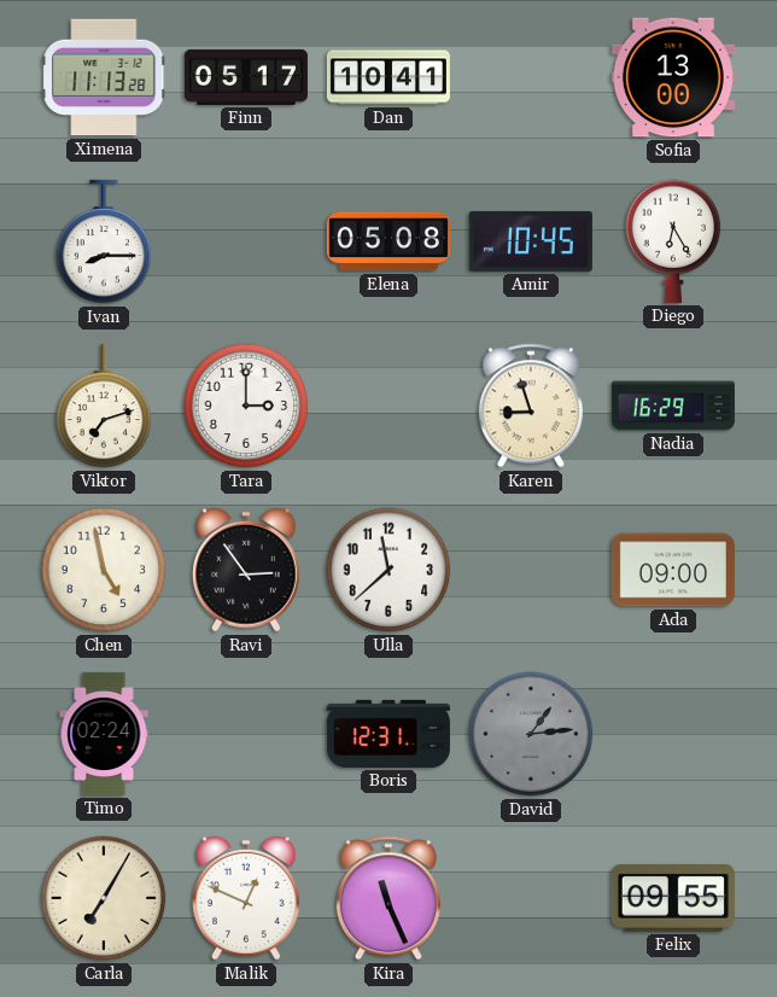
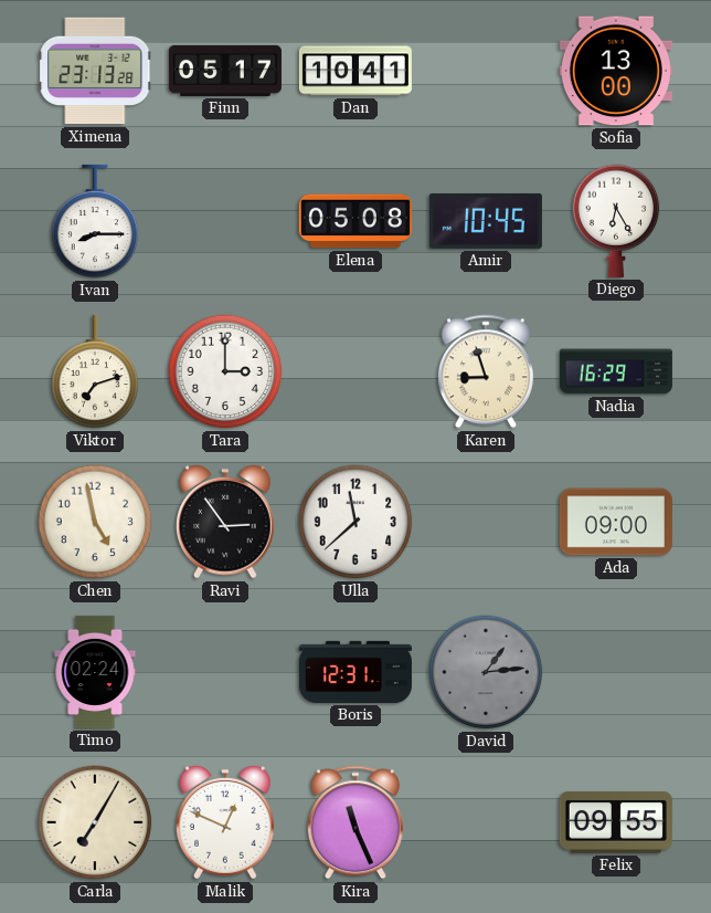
Ximena: 11:13 -> 23:13
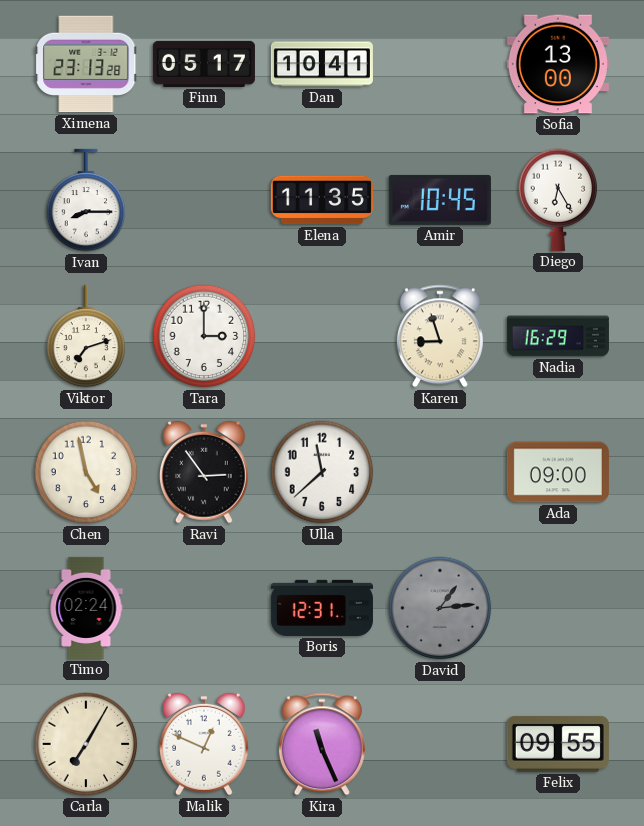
Elena: 05:08 -> 11:35
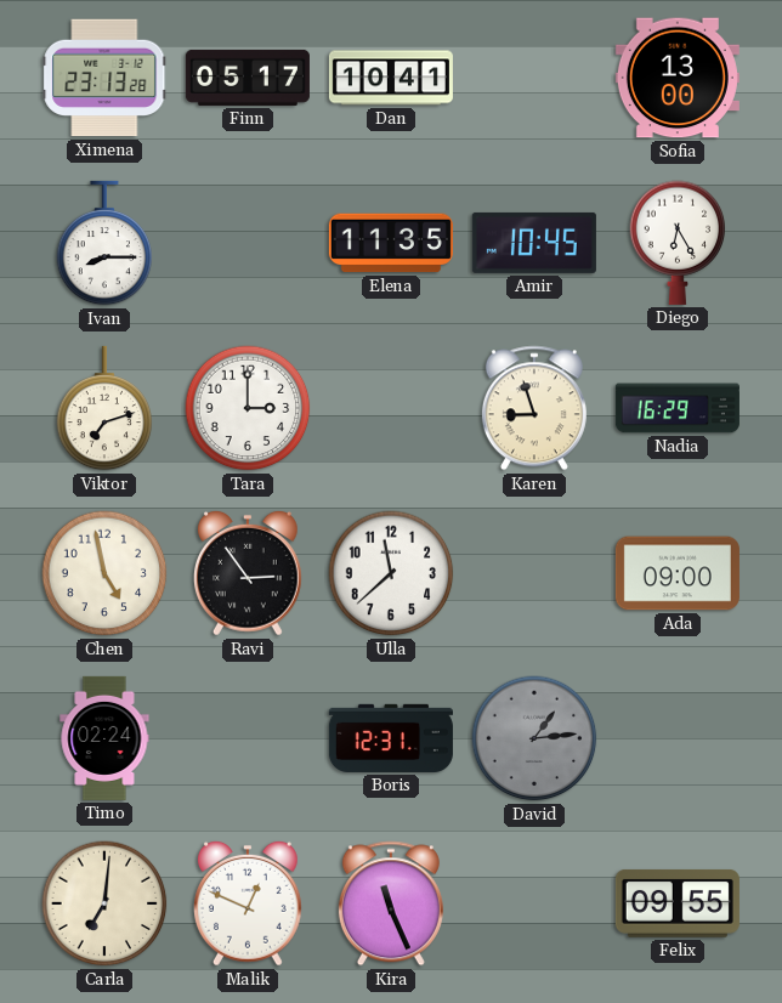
Carla: 7:05 -> 7:01
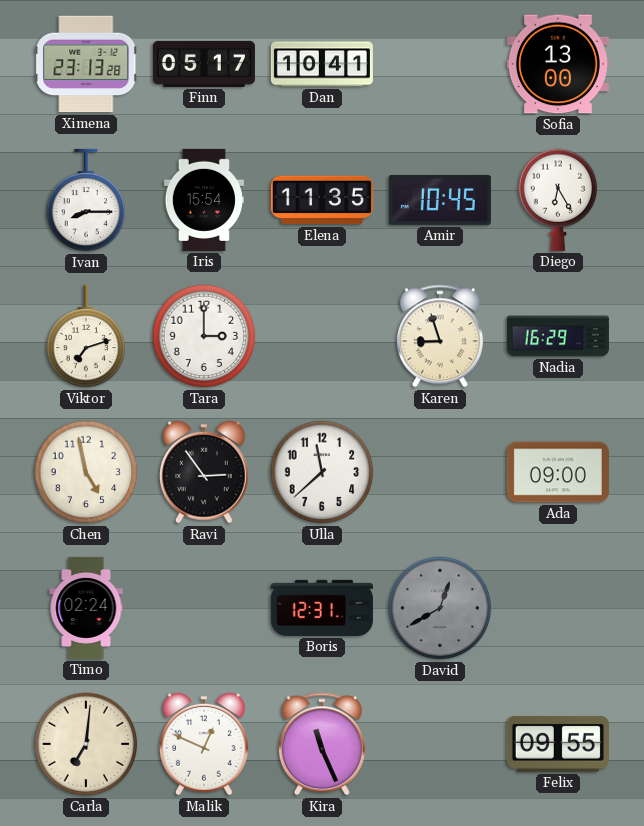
Iris: none -> 15:54
David: 1:14 -> 12:40
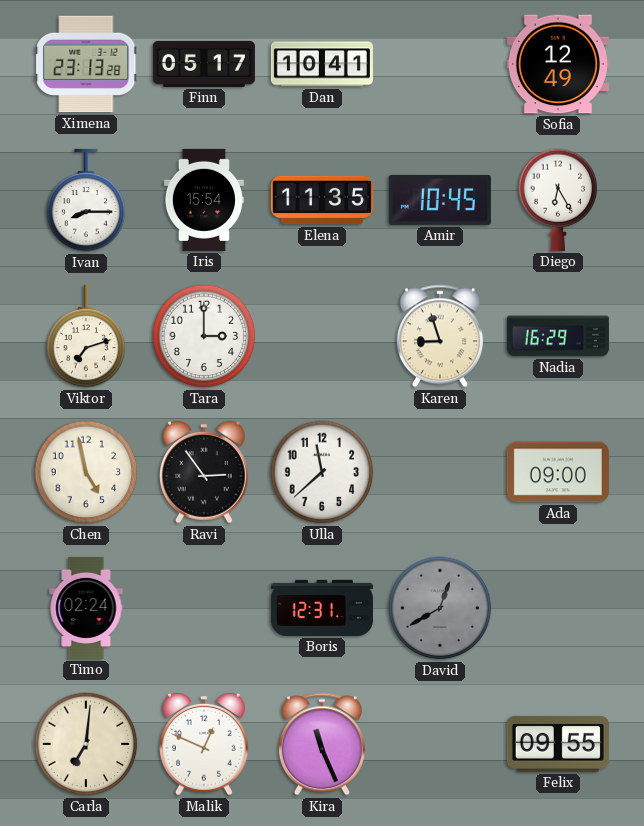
Sofia: 13:00 -> 12:49
